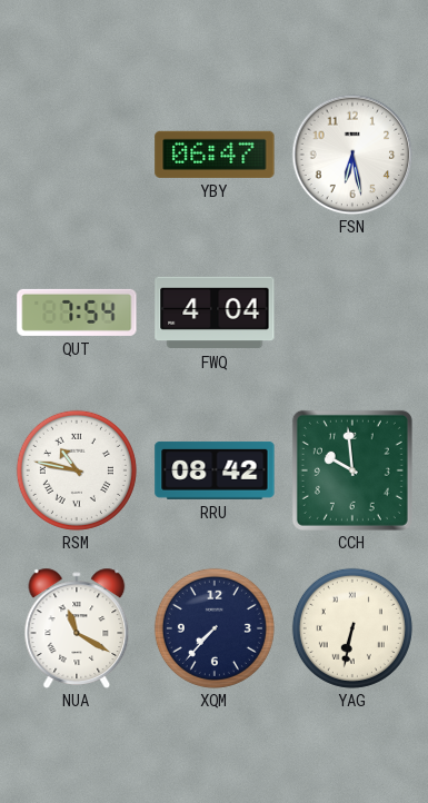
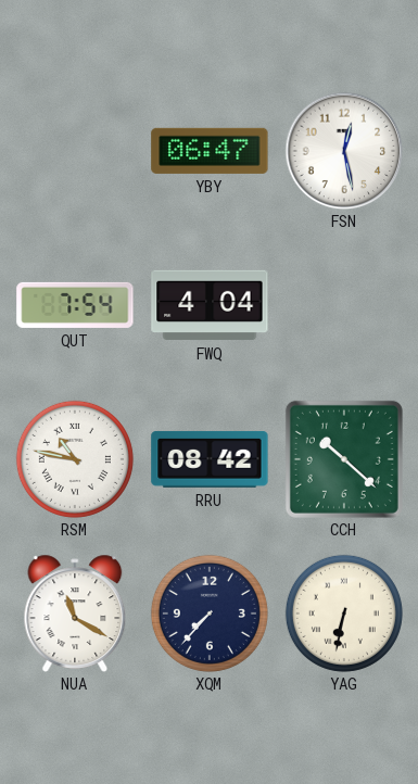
FSN: 6:28 -> 12:28
CCH: 9:59 -> 10:22
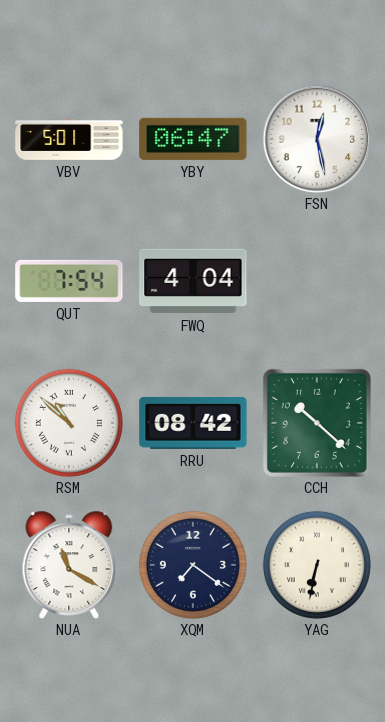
VBV: none -> 5:01
RSM: 10:47 -> 10:52
XQM: 7:37 -> 7:21
